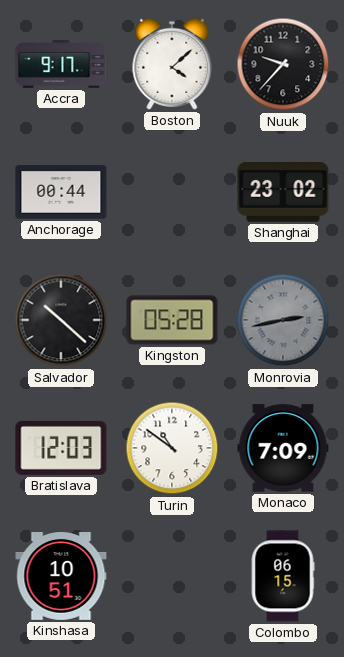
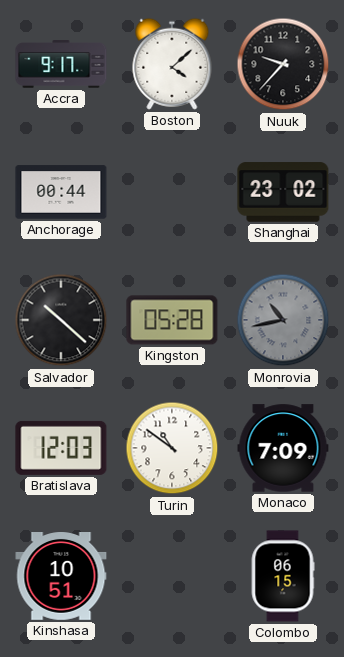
Monrovia: 2:43 -> 10:43
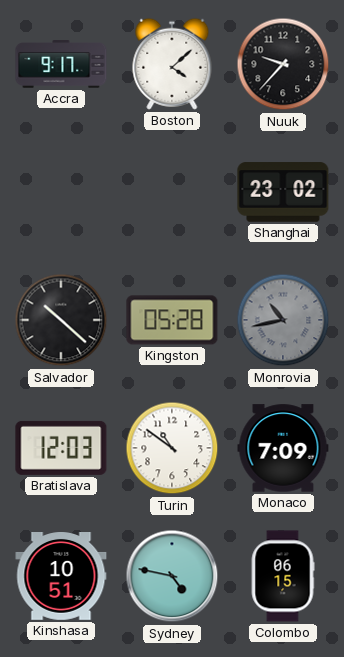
Anchorage: 00:44 -> none
Sydney: none -> 4:47
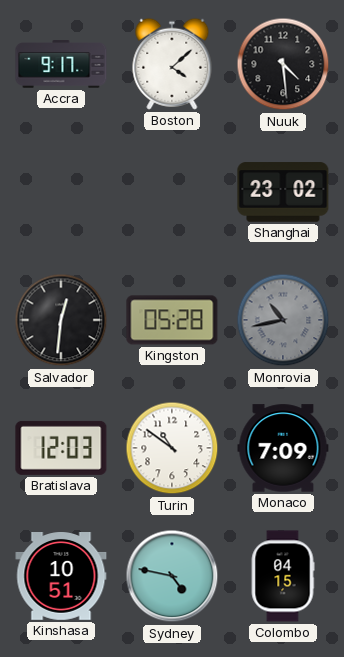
Nuuk: 9:37 -> 4:29
Salvador: 10:22 -> 12:31
Colombo: 06:15 -> 04:15
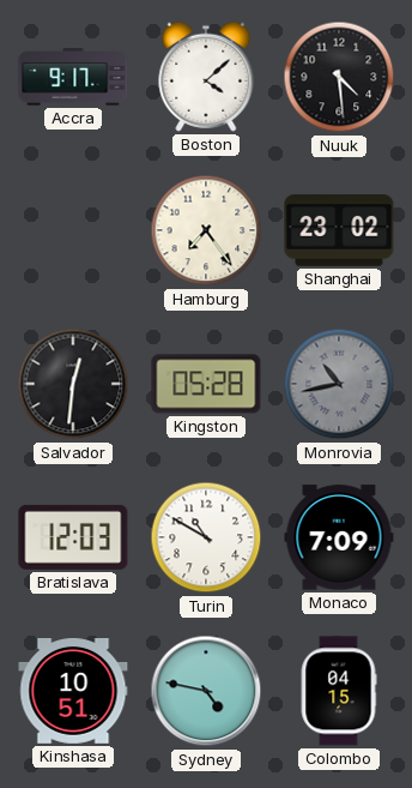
Hamburg: none -> 7:24
Turin: 10:51 -> 10:50
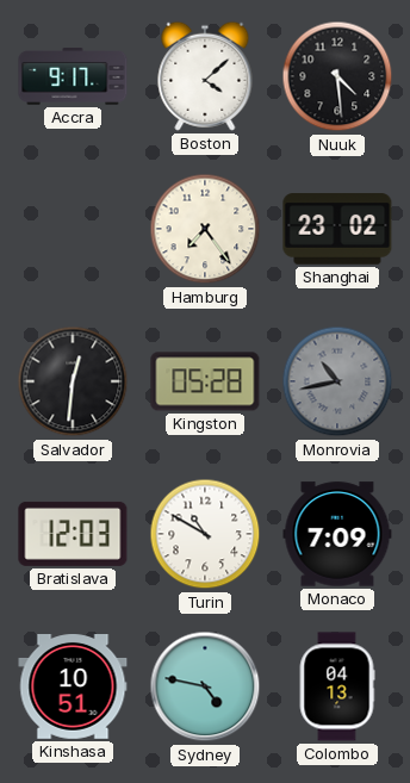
Colombo: 04:15 -> 04:13
